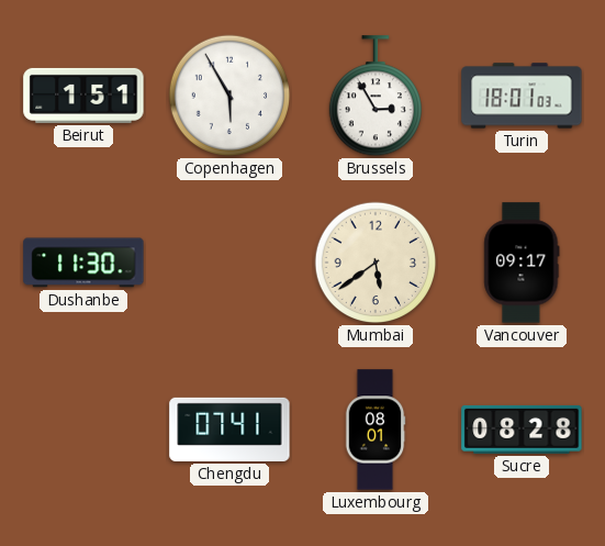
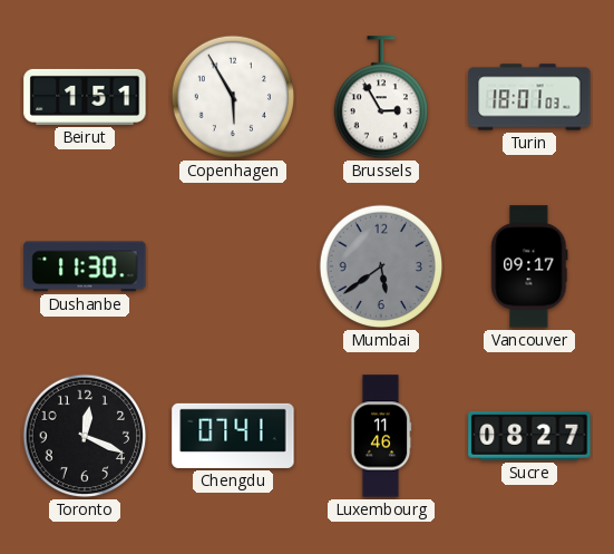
Mumbai dial: cream -> grey
Toronto: none -> 12:19
Luxembourg: 08:01 -> 11:46
Sucre: 08:28 -> 08:27
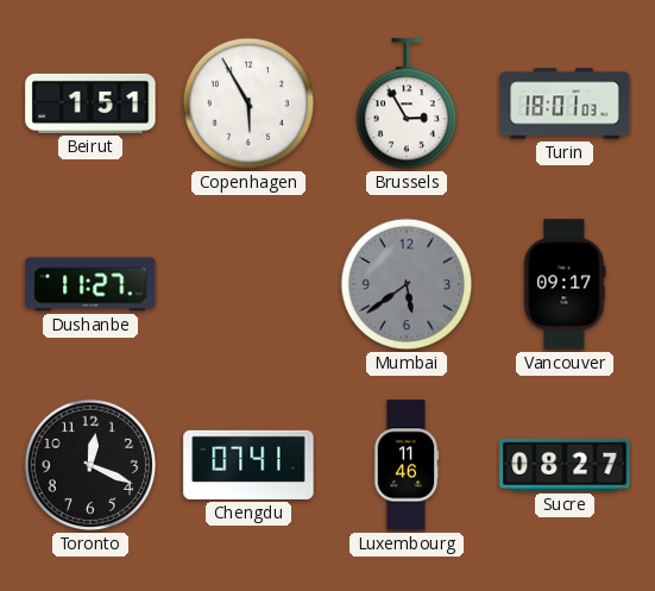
Dushanbe: 11:30 -> 11:27
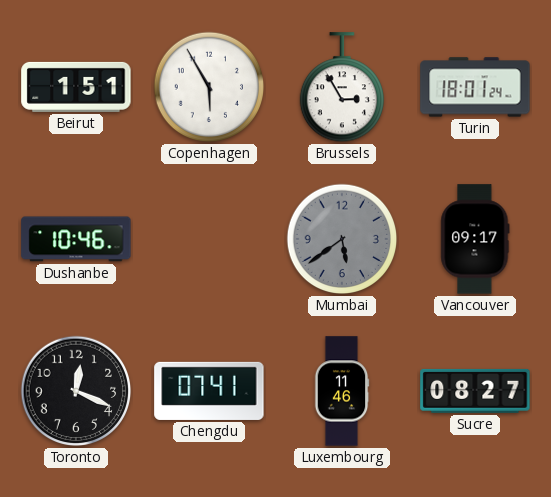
Turin: 18:01:03 -> 18:01:24
Dushanbe: 11:27 -> 10:46
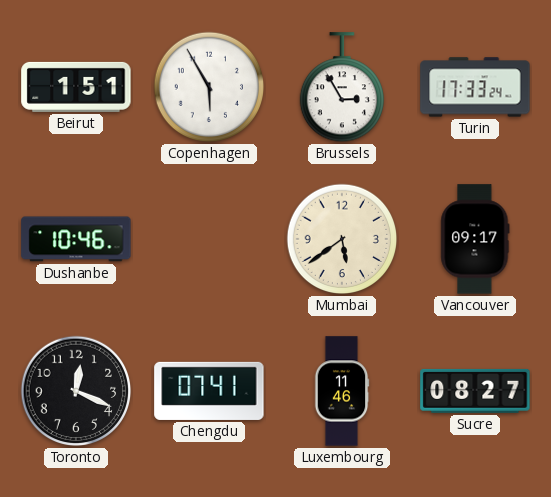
Turin: 18:01 -> 17:33
Mumbai dial: grey -> cream
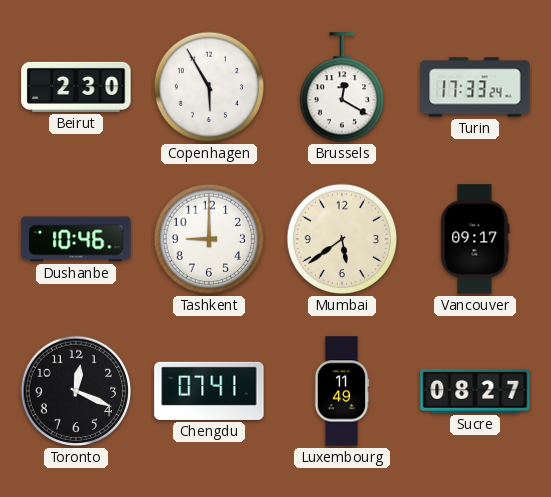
Beirut: 1:51 -> 2:30
Brussels: 2:55 -> 12:20
Tashkent: none -> 9:00
Luxembourg: 11:46 -> 11:49
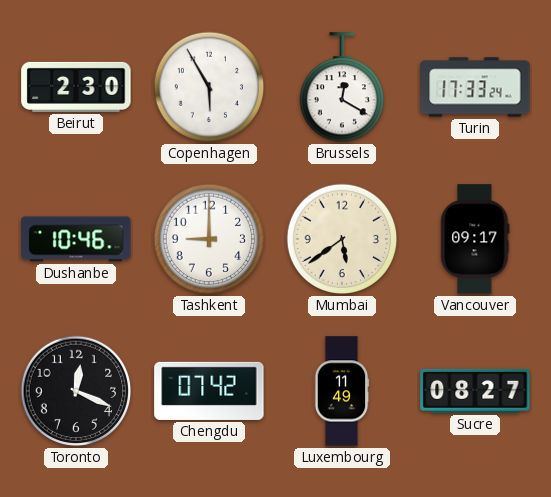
Chengdu: 07:41 -> 07:42
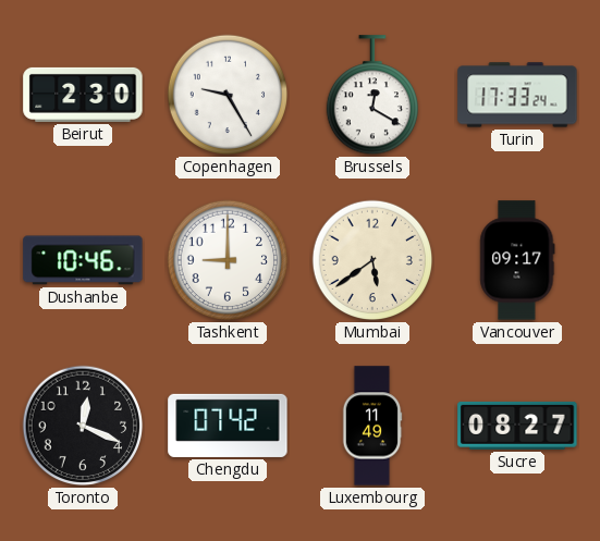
Copenhagen: 5:55 -> 9:25
